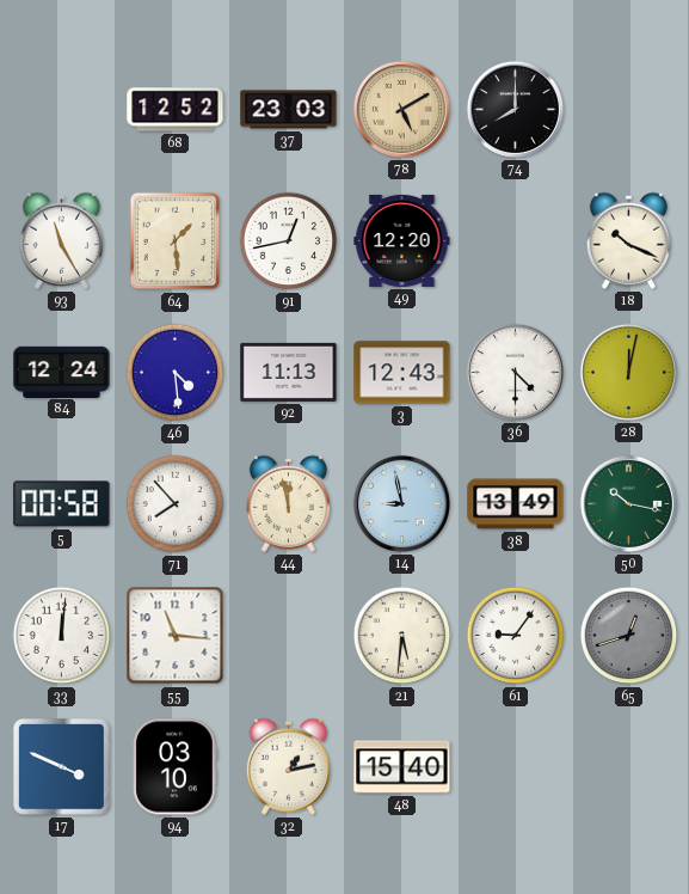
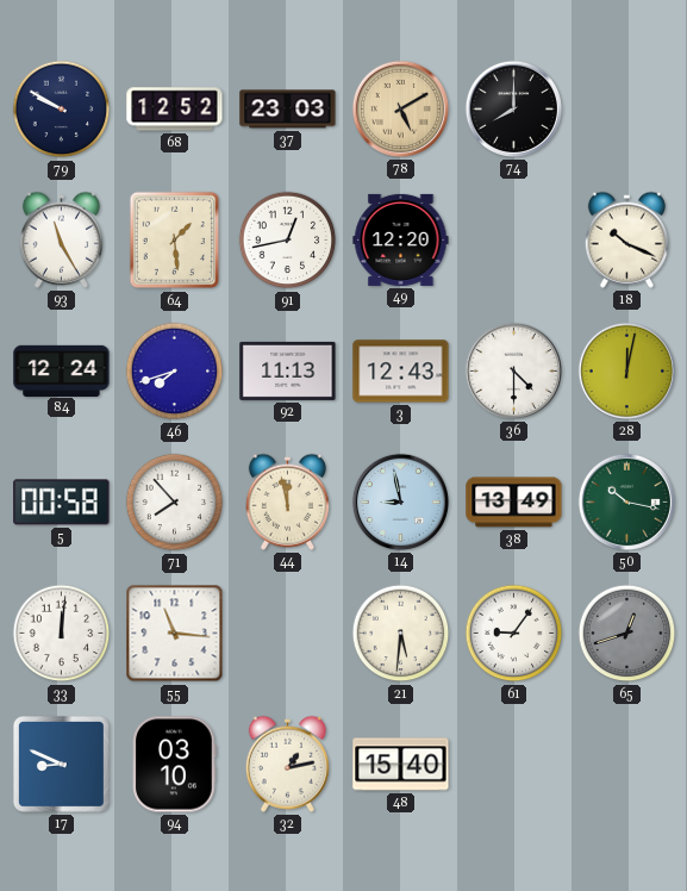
79: none -> 9:50
46: 4:29 -> 7:42
17: 3:49 -> 8:49
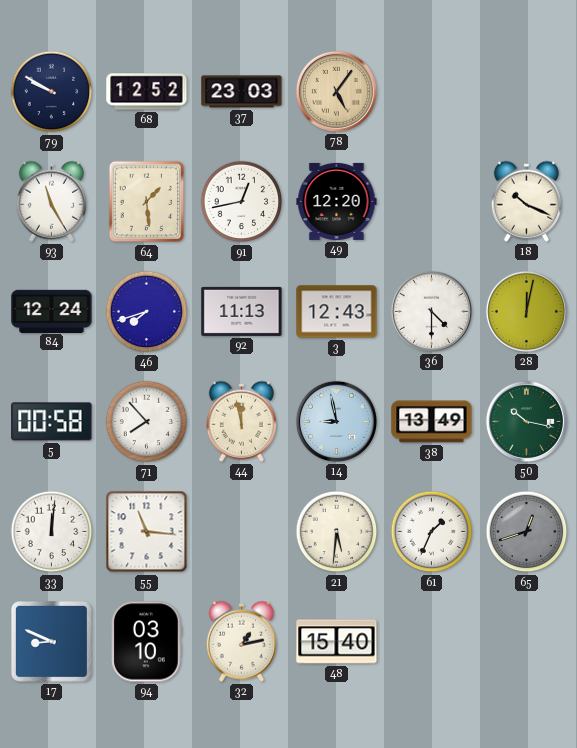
78: 5:10 -> 5:06
74: 8:00 -> none
61: 9:06 -> 1:34
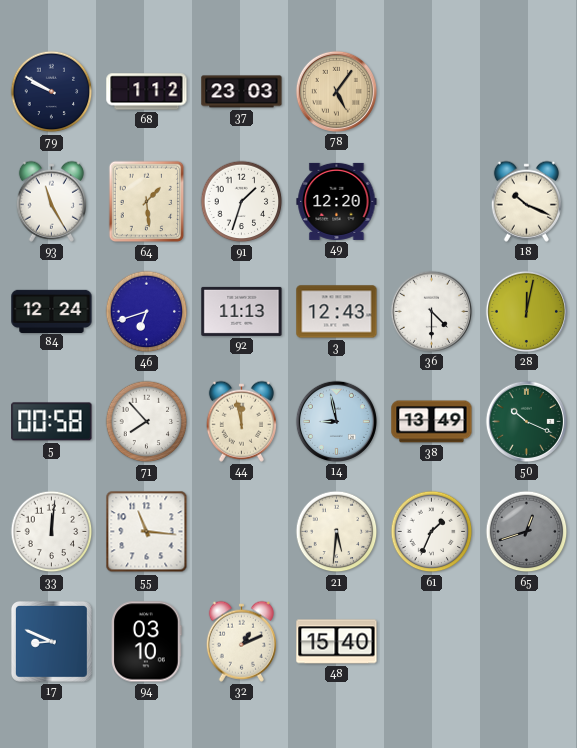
68: 12:52 -> 1:12
91: 12:43 -> 1:33
46: 7:42 -> 6:42
50: 10:17 -> 10:19
32: 1:13 -> 1:11
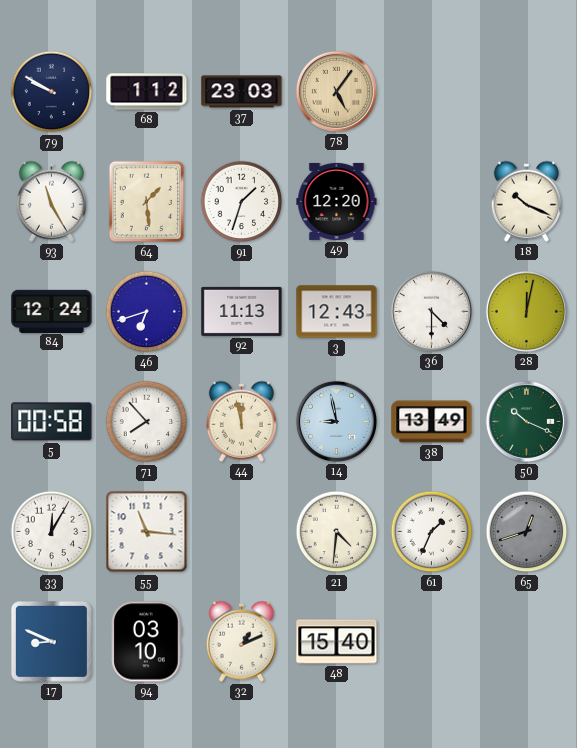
33: 12:01 -> 12:05
21: 5:31 -> 4:31
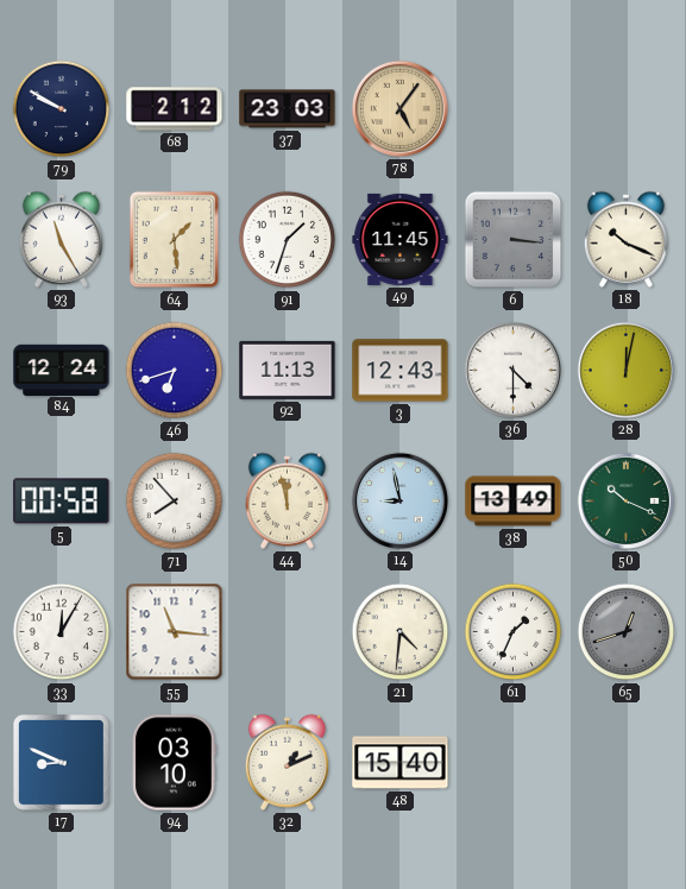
68: 1:12 -> 2:12
49: 12:20 -> 11:45
6: none -> 3:16
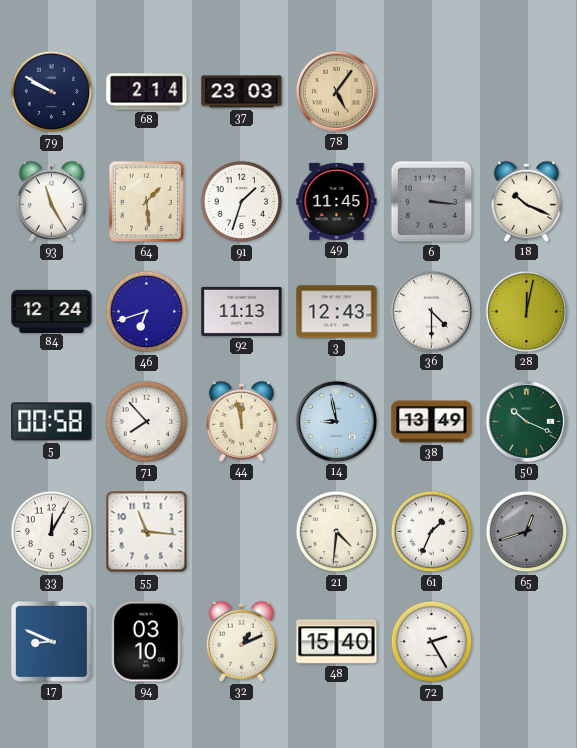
68: 2:12 -> 2:14
72: none -> 2:25
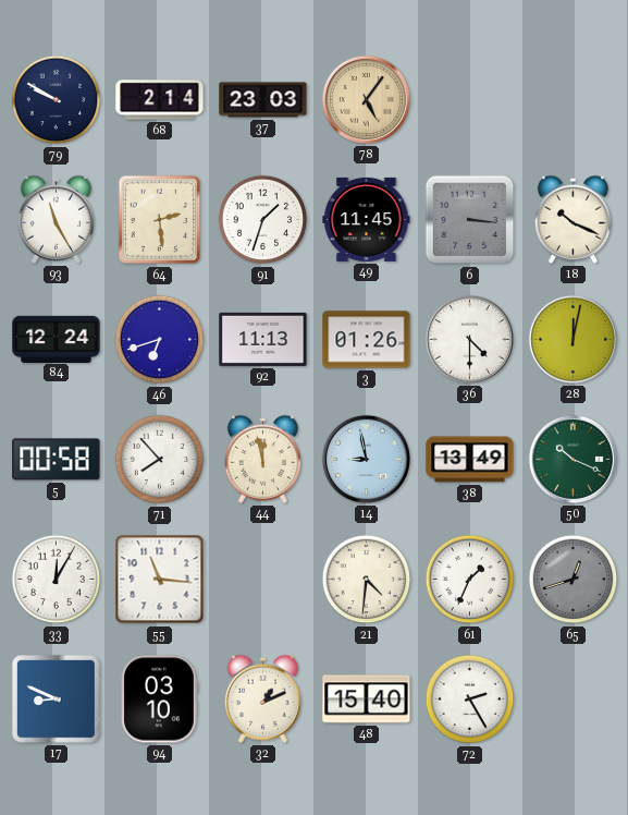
64: 1:29 -> 2:29
3: 12:43 -> 01:26
